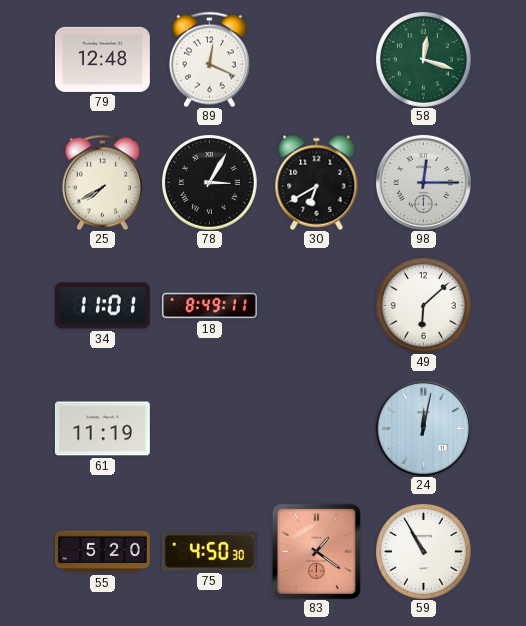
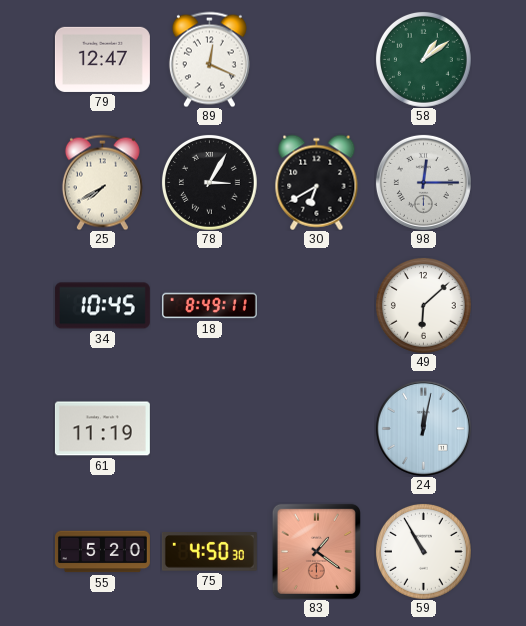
79: 12:48 -> 12:47
58: 12:18 -> 1:09
34: 11:01 -> 10:45
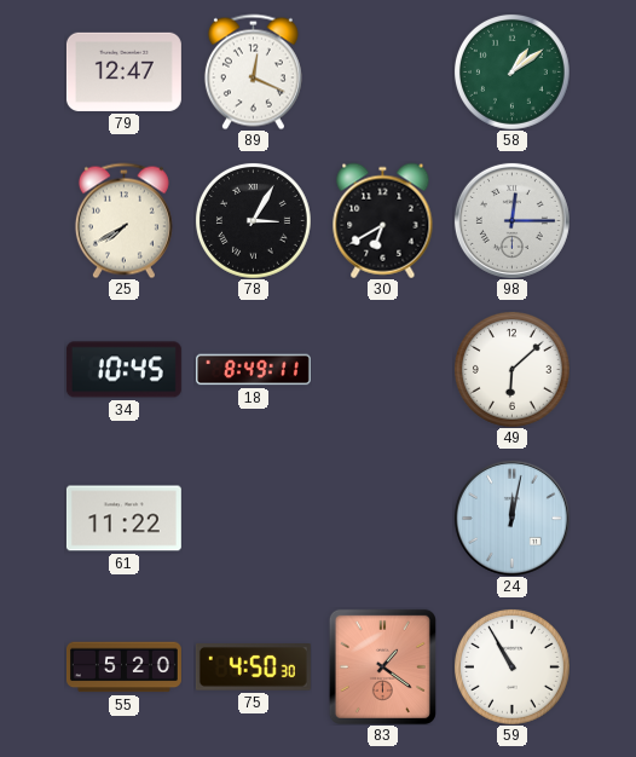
61: 11:19 -> 11:22
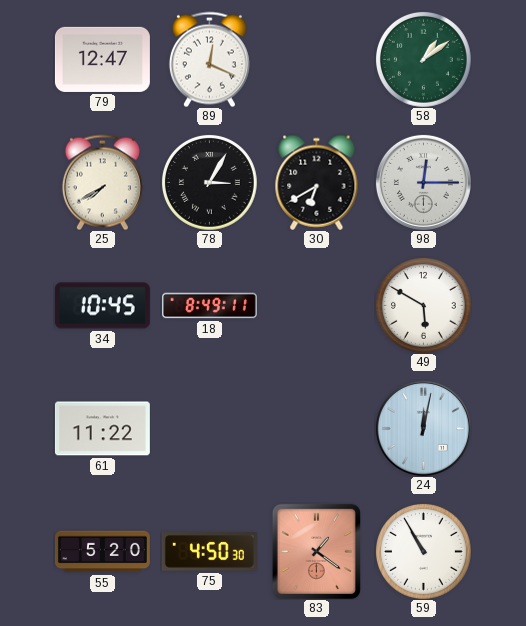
49: 6:08 -> 5:50
